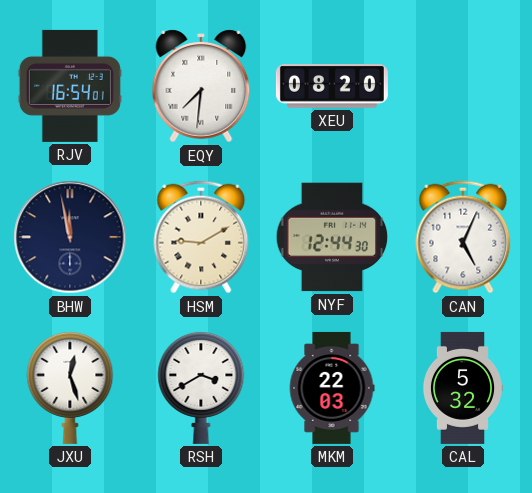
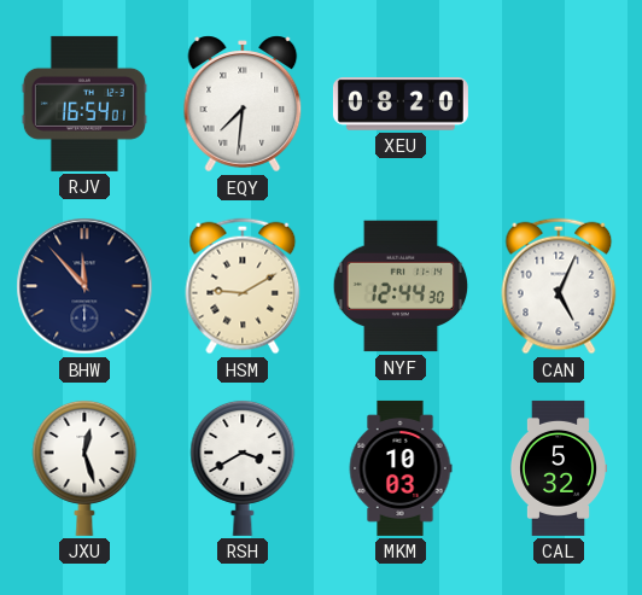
BHW: 11:58 -> 11:53
MKM: 22:03 -> 10:03
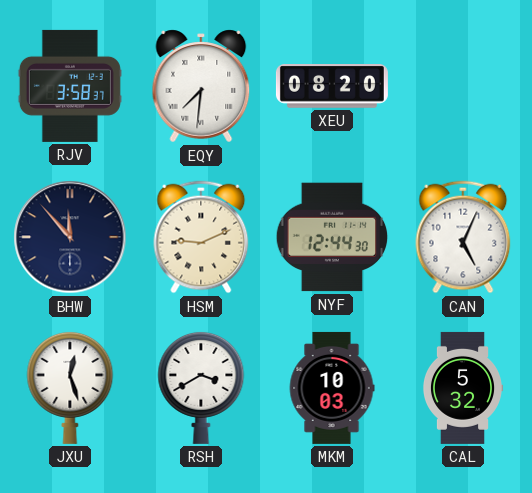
RJV: 16:54 -> 3:58
HSM: 9:10 -> 9:11
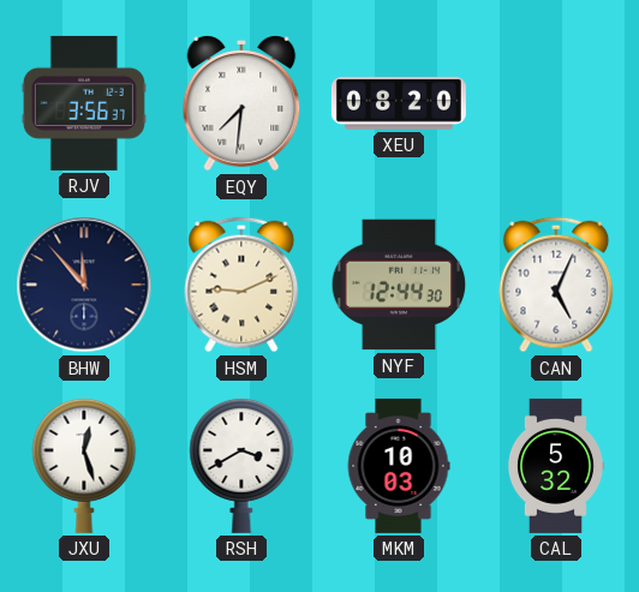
RJV: 3:58 -> 3:56
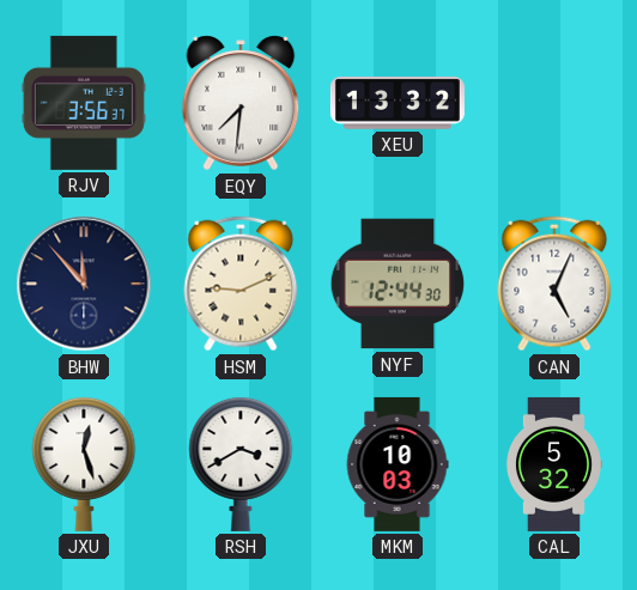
XEU: 08:20 -> 13:32
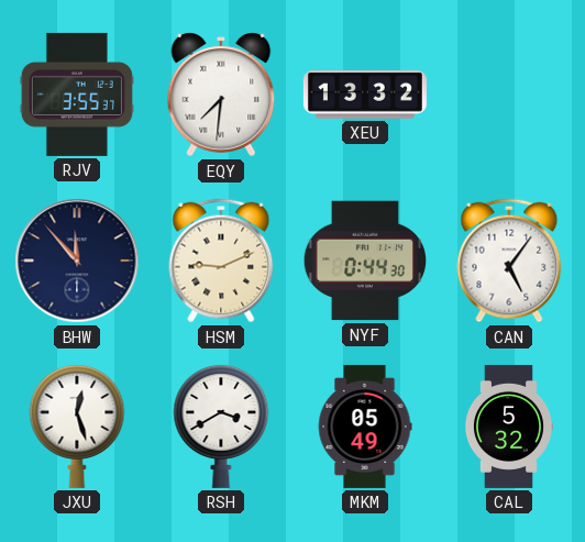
RJV: 3:56 -> 3:55
NYF: 12:44 -> 0:44
CAN: 5:04 -> 5:06
MKM: 10:03 -> 05:49
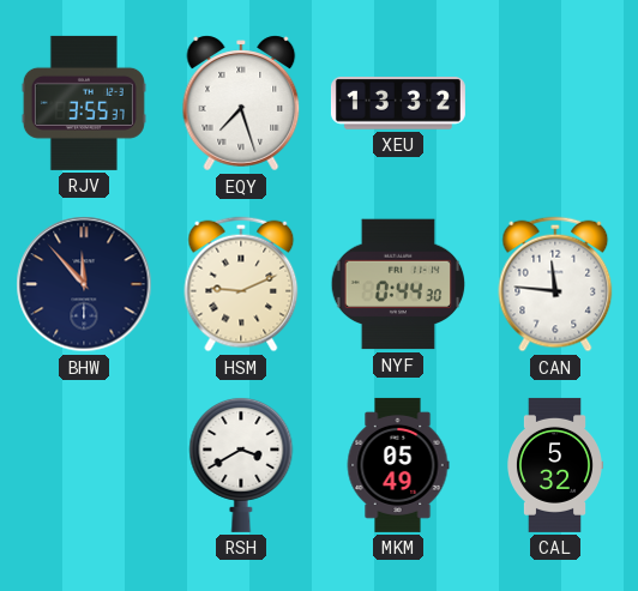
EQY: 7:31 -> 7:27
CAN: 5:06 -> 11:46
JXU: 12:27 -> none
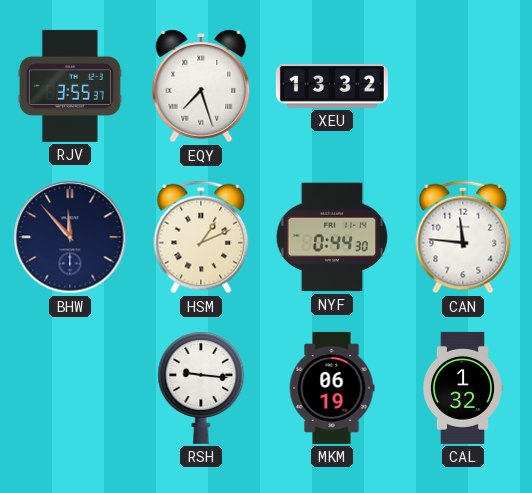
HSM: 9:11 -> 1:11
RSH: 3:40 -> 9:16
MKM: 05:49 -> 06:19
CAL: 5:32 -> 1:32
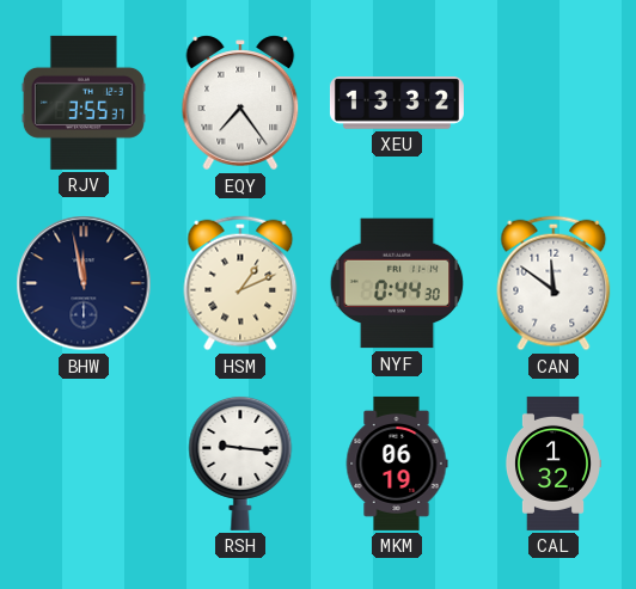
EQY: 7:27 -> 7:24
BHW: 11:53 -> 11:58
CAN: 11:46 -> 11:51
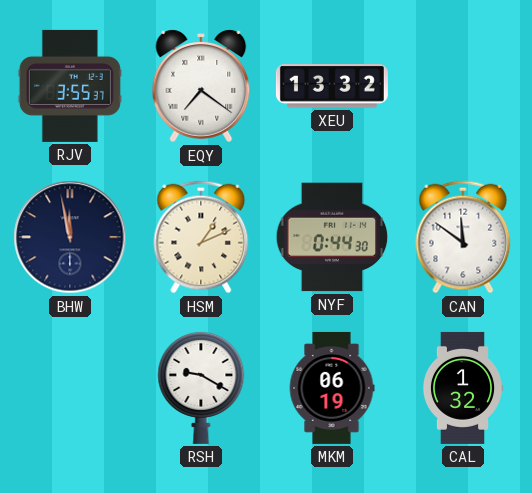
EQY: 7:24 -> 7:21
RSH: 9:16 -> 9:20
